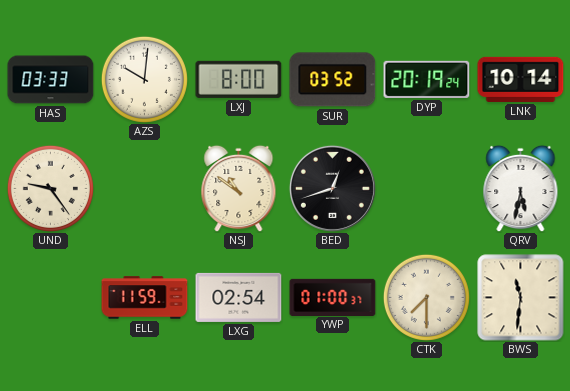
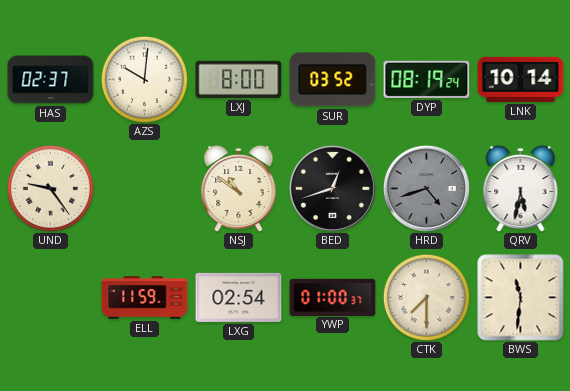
HAS: 03:33 -> 02:37
DYP: 20:19 -> 08:19
HRD: none -> 4:42
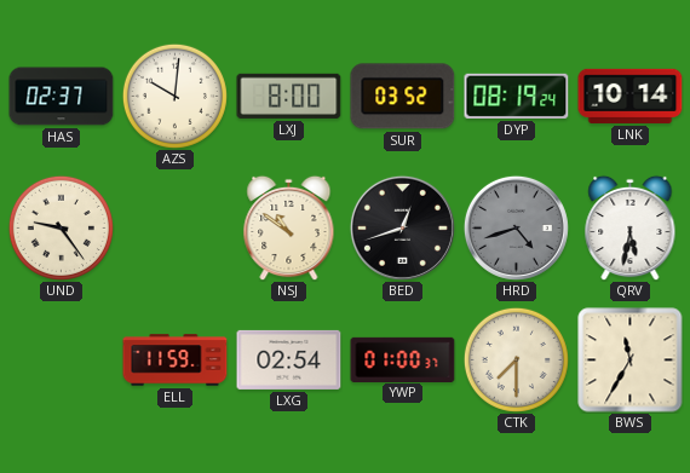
BWS: 11:31 -> 11:35
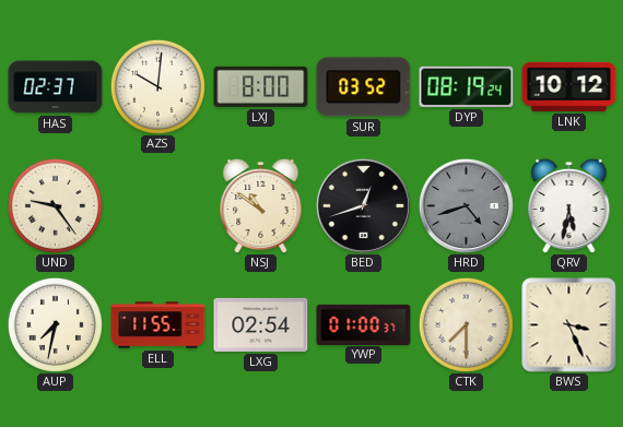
LNK: 10:14 -> 10:12
AUP: none -> 7:32
ELL: 11:59 -> 11:55
BWS: 11:35 -> 3:26
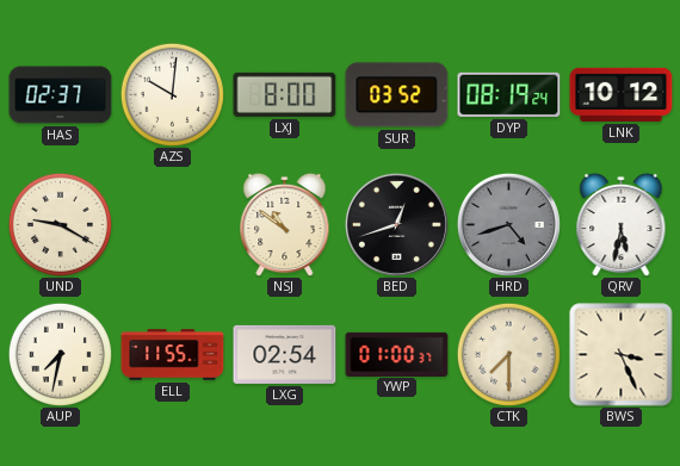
UND: 9:24 -> 9:20
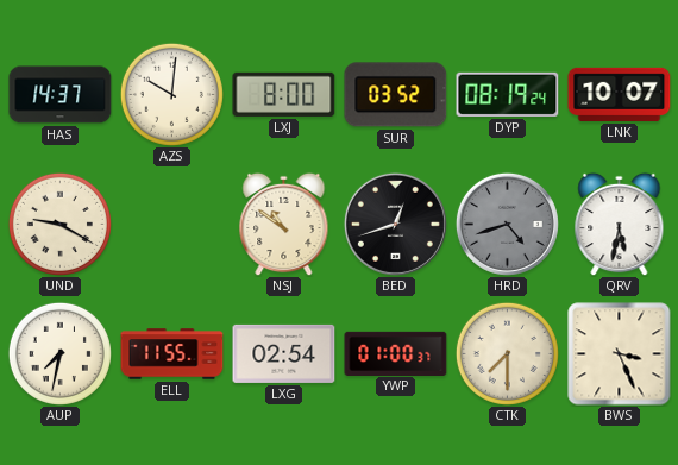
HAS: 02:37 -> 14:37
LNK: 10:12 -> 10:07
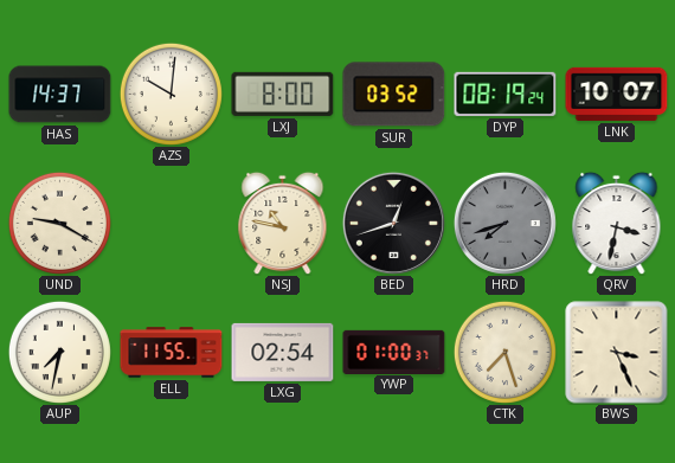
NSJ: 10:51 -> 10:47
HRD: 4:42 -> 7:42
QRV: 5:32 -> 3:32
CTK: 7:30 -> 7:27
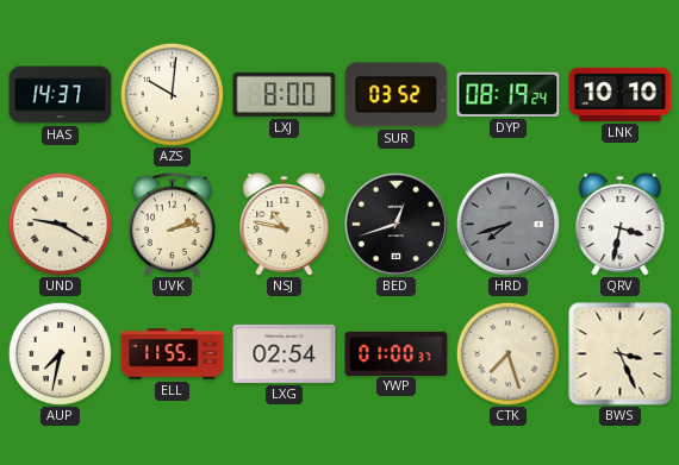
LNK: 10:07 -> 10:10
UVK: none -> 2:13
